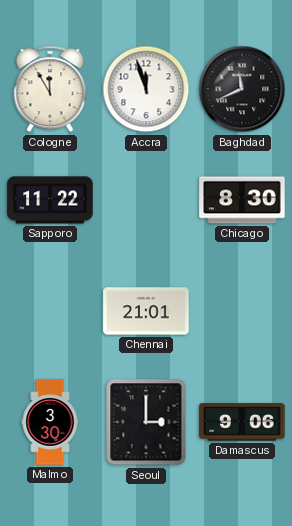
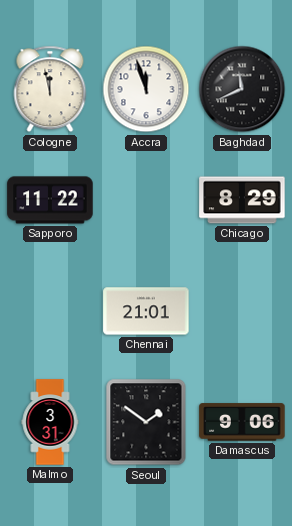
Cologne: 11:55 -> 11:58
Chicago: 8:30 -> 8:29
Malmo: 3:30 -> 3:31
Seoul: 3:00 -> 1:51
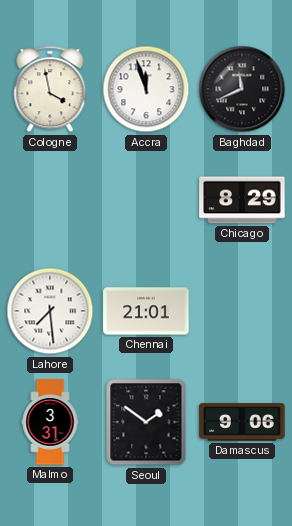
Cologne: 11:58 -> 3:58
Sapporo: 11:22 -> none
Lahore: none -> 7:29
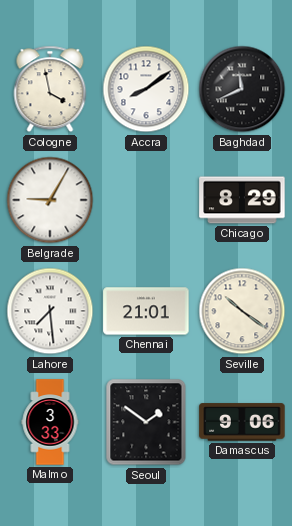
Accra: 11:57 -> 8:09
Belgrade: none -> 9:05
Seville: none -> 10:21
Malmo: 3:31 -> 3:33
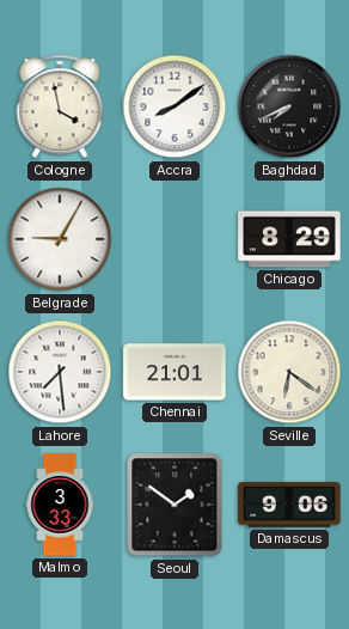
Baghdad: 11:41 -> 7:41
Seville: 10:21 -> 6:21
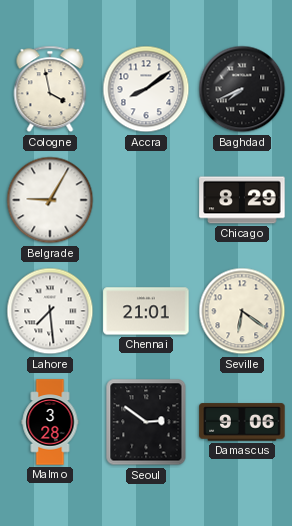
Malmo: 3:33 -> 3:28
Seoul: 1:51 -> 2:51
